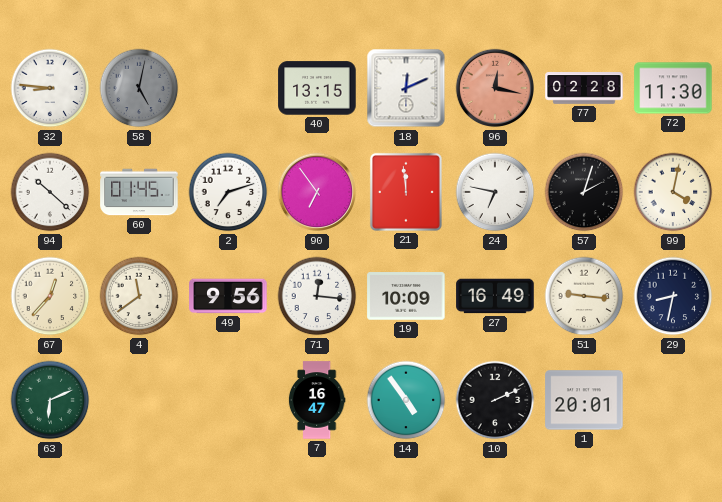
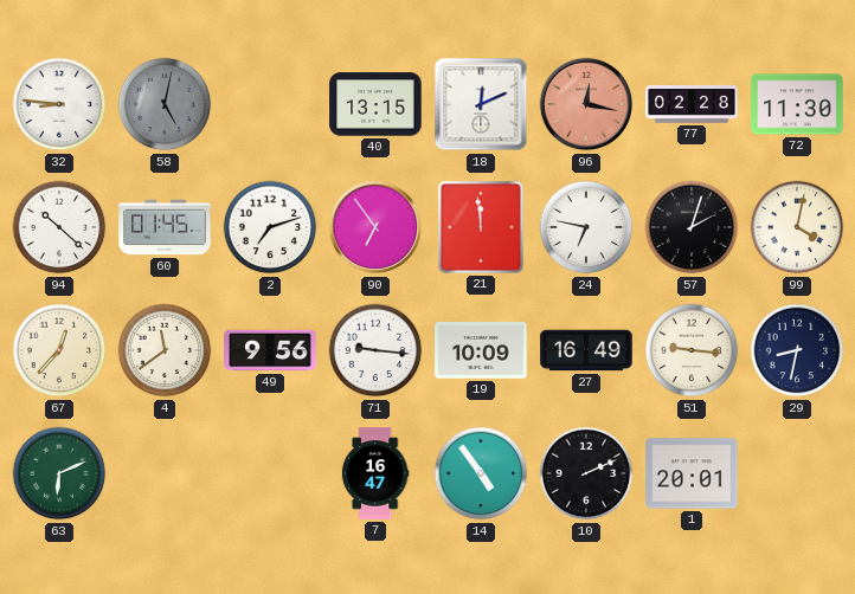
71: 12:16 -> 9:16
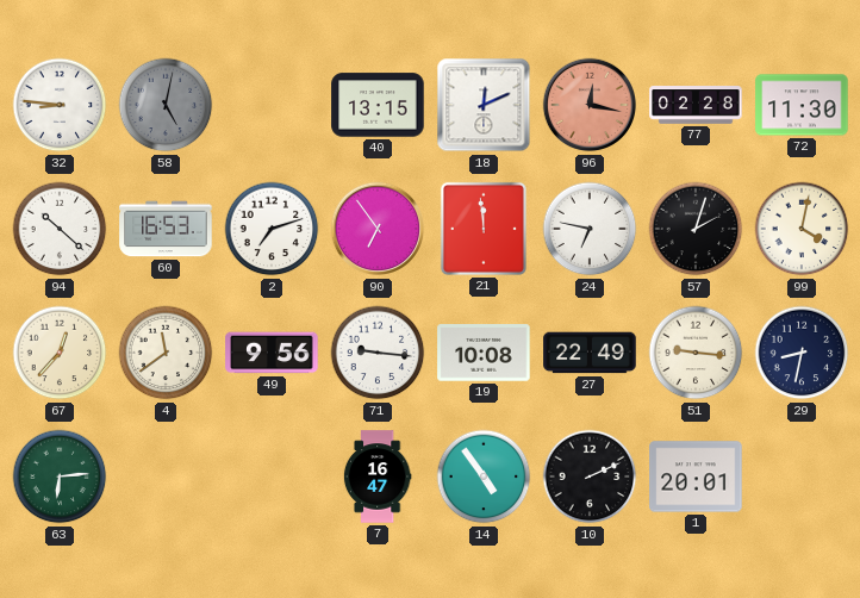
60: 01:45 -> 16:53
19: 10:09 -> 10:08
27: 16:49 -> 22:49
63: 6:11 -> 6:14
